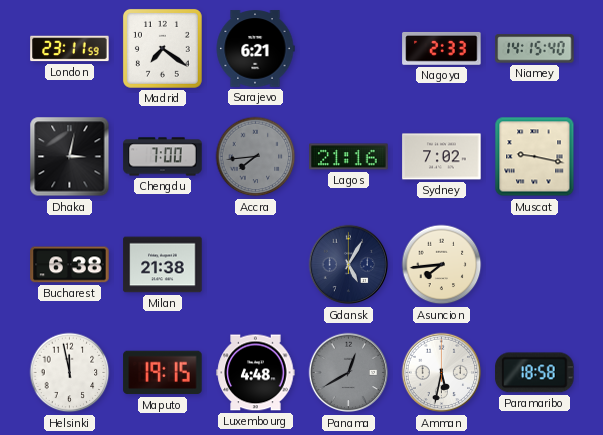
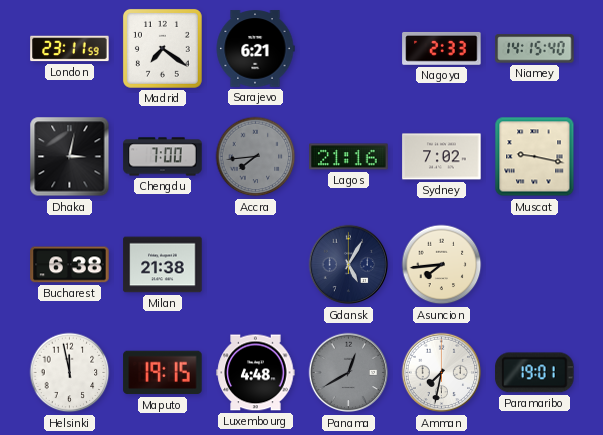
Amman: 5:32 -> 7:32
Paramaribo: 18:58 -> 19:01
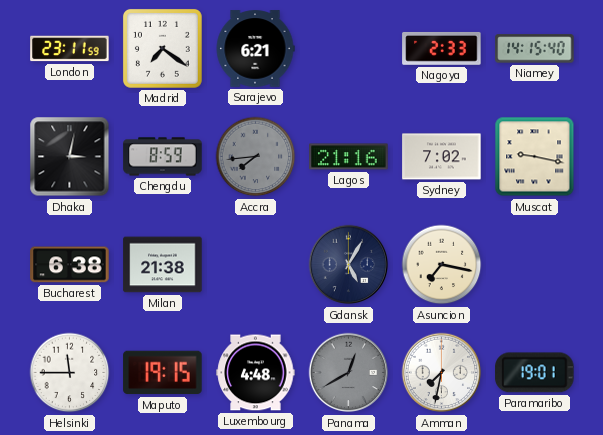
Chengdu: 7:00 -> 8:59
Asuncion: 7:44 -> 7:17
Helsinki: 11:58 -> 11:45
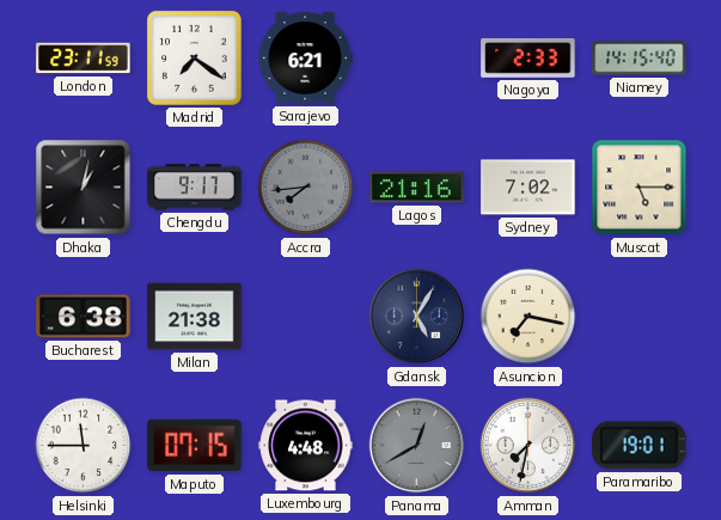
Dhaka: 3:02 -> 1:02
Chengdu: 8:59 -> 9:17
Muscat: 9:17 -> 5:15
Maputo: 19:15 -> 07:15
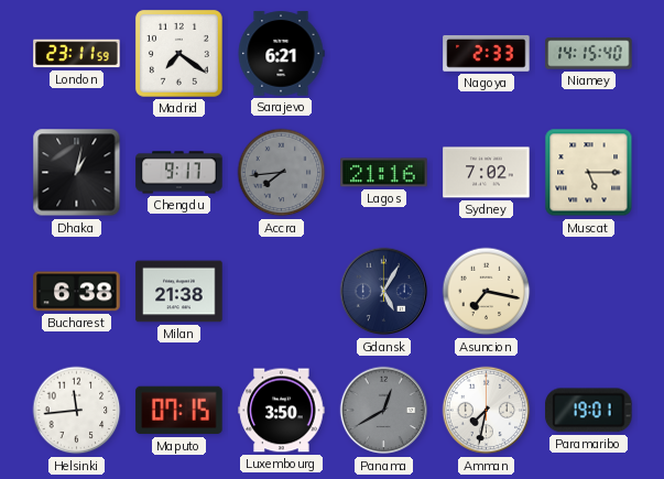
Helsinki: 11:45 -> 11:44
Luxembourg: 4:48 -> 3:50
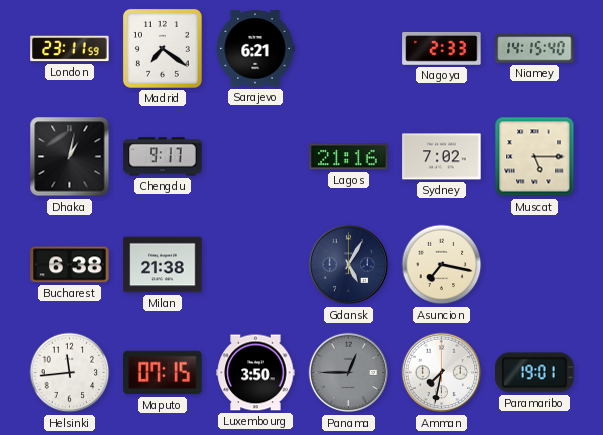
Accra: 7:44 -> none
Panama: 12:40 -> 12:45
